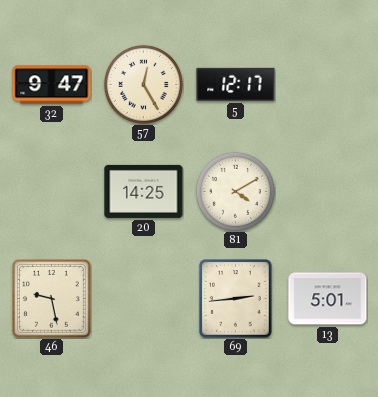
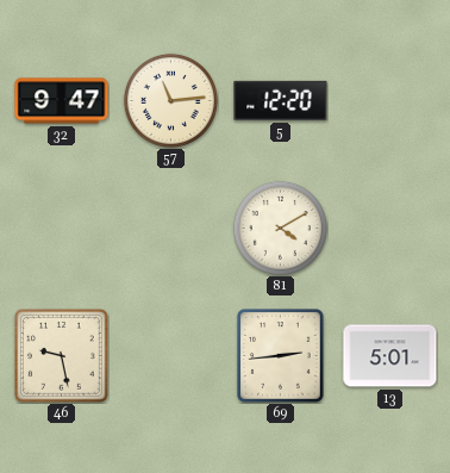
57: 12:25 -> 11:14
5: 12:17 -> 12:20
20: 14:25 -> none
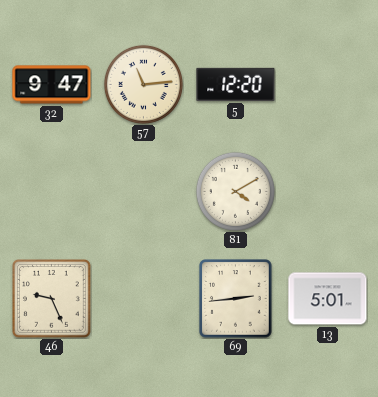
46: 9:28 -> 9:26
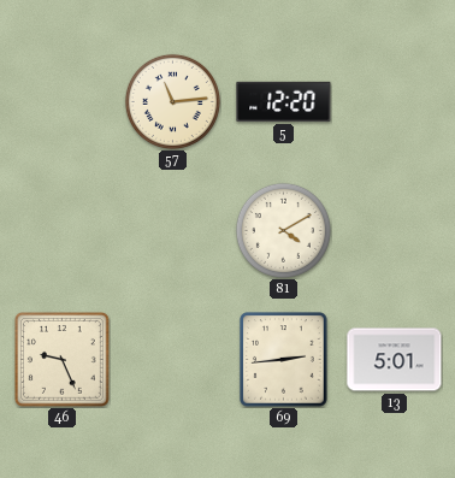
32: 9:47 -> none
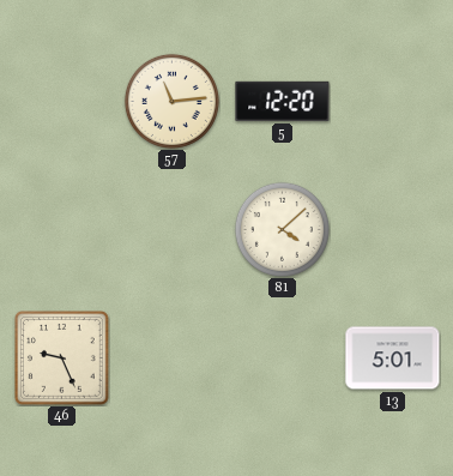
81: 4:10 -> 4:08
69: 2:44 -> none
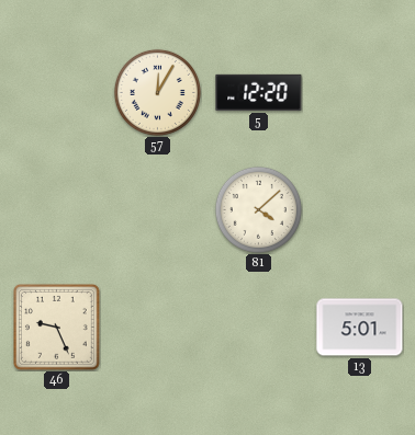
57: 11:14 -> 12:05
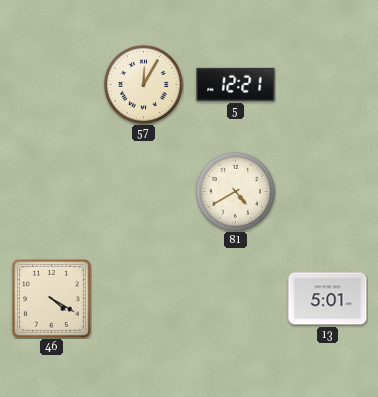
5: 12:20 -> 12:21
81: 4:08 -> 4:40
46: 9:26 -> 4:20
